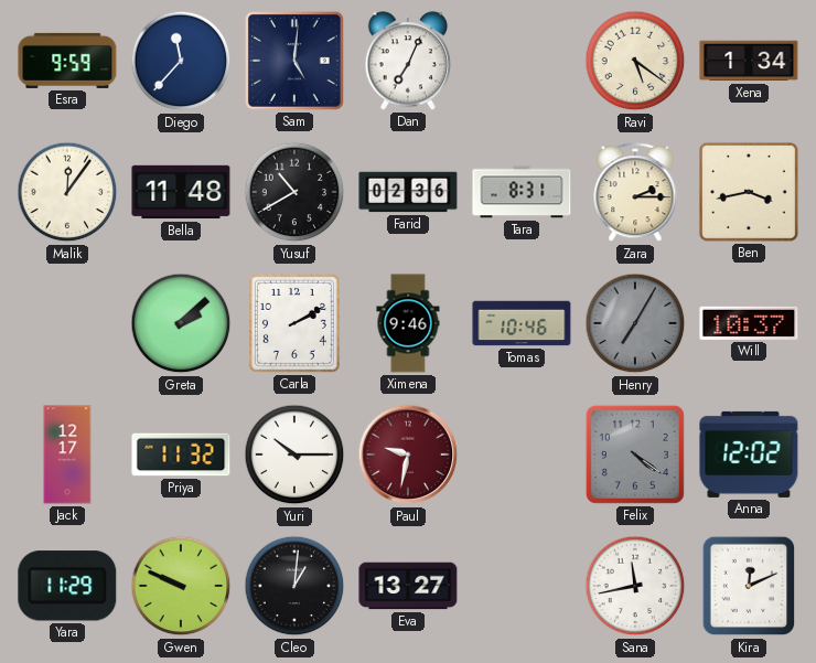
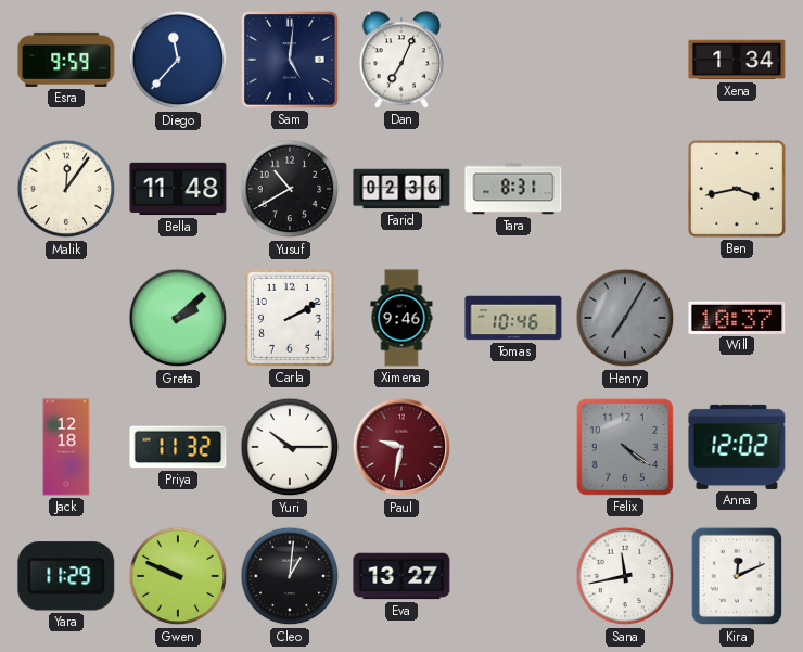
Ravi: 5:21 -> none
Zara: 2:15 -> none
Jack: 12:17 -> 12:18
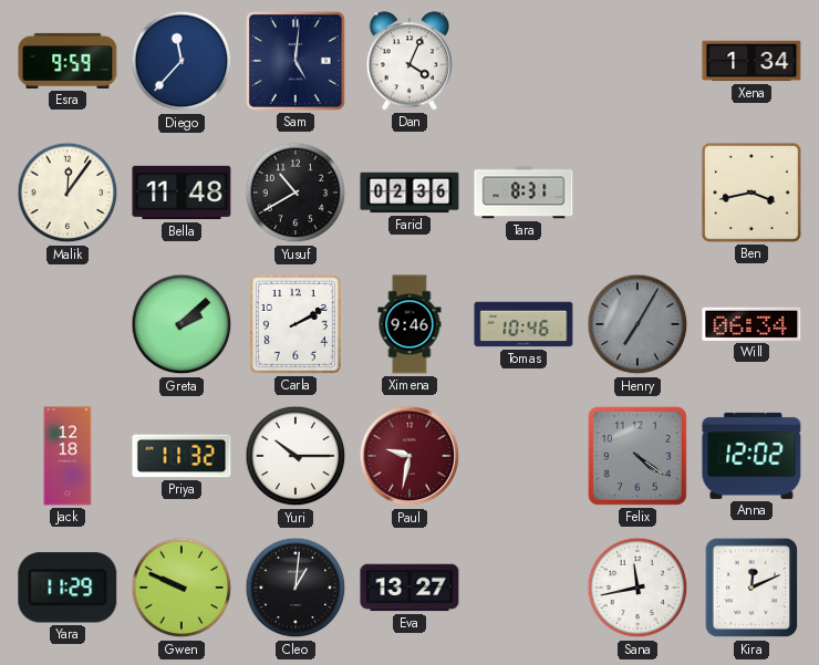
Dan: 7:04 -> 4:04
Will: 10:37 -> 06:34
